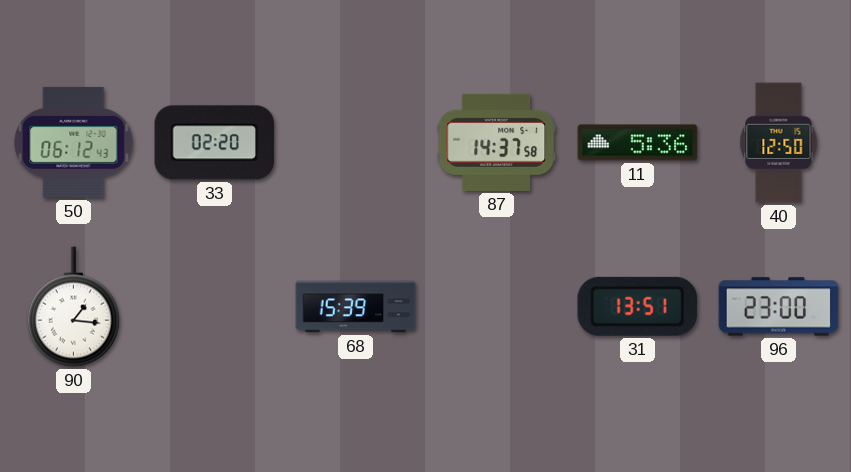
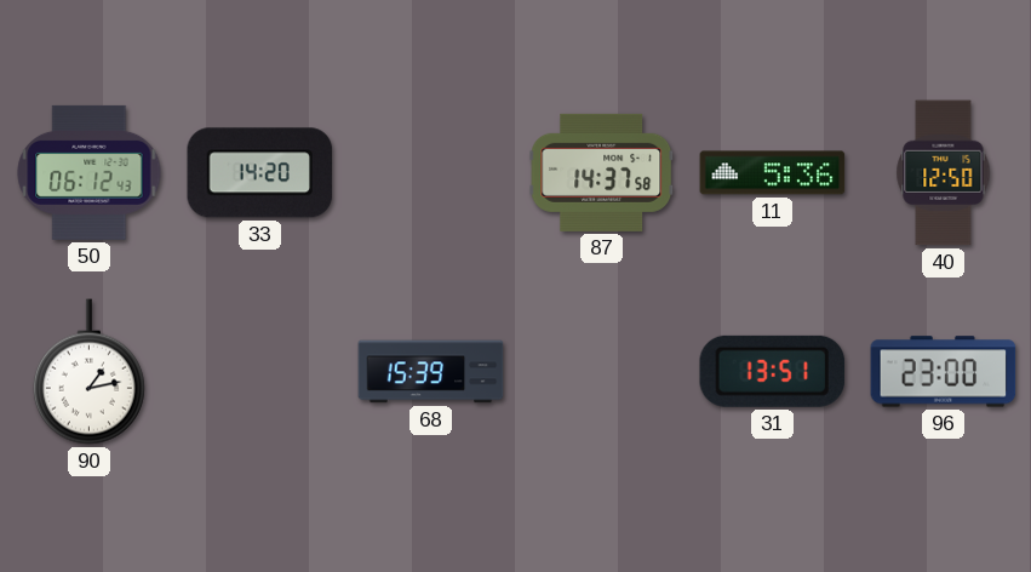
33: 02:20 -> 14:20
90: 1:16 -> 1:13
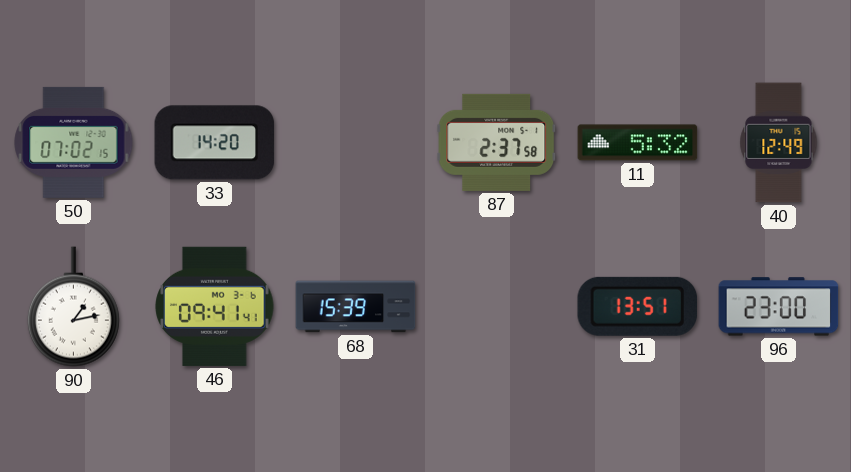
50: 06:12 -> 07:02
87: 14:37 -> 2:37
11: 5:36 -> 5:32
40: 12:50 -> 12:49
46: none -> 09:41
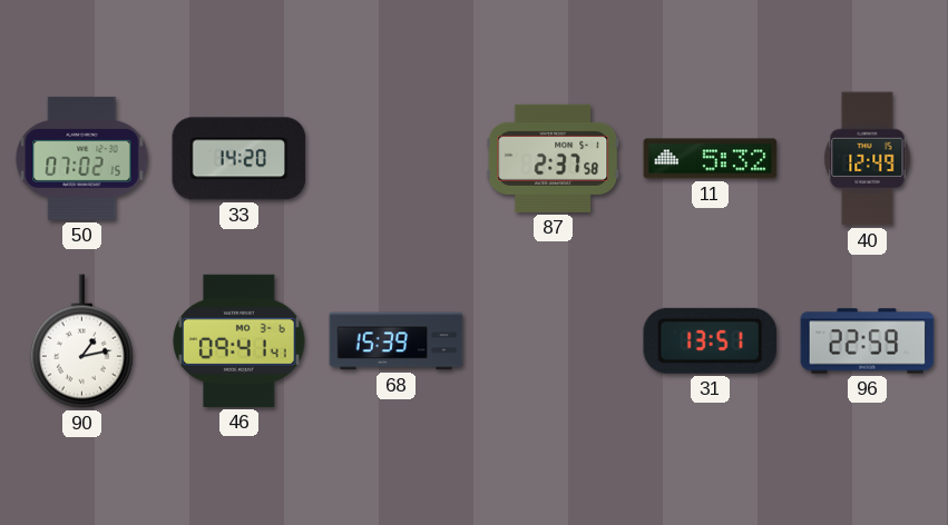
96: 23:00 -> 22:59
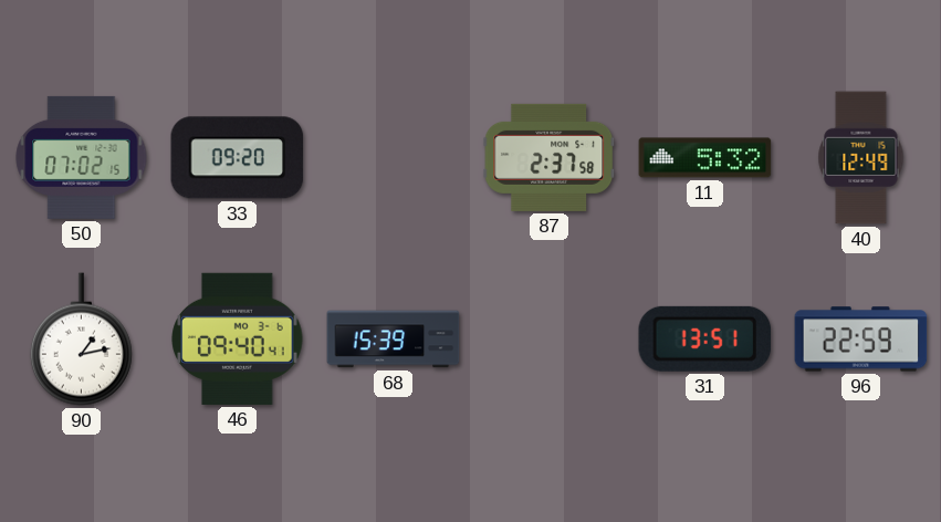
33: 14:20 -> 09:20
46: 09:41 -> 09:40
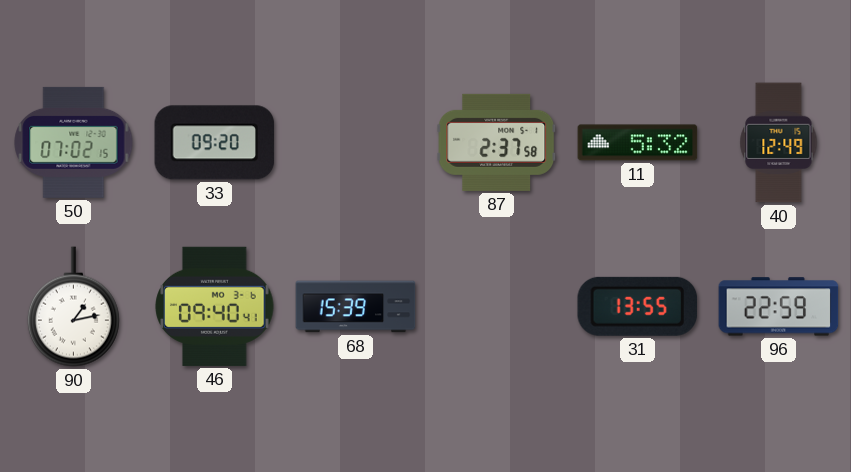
31: 13:51 -> 13:55
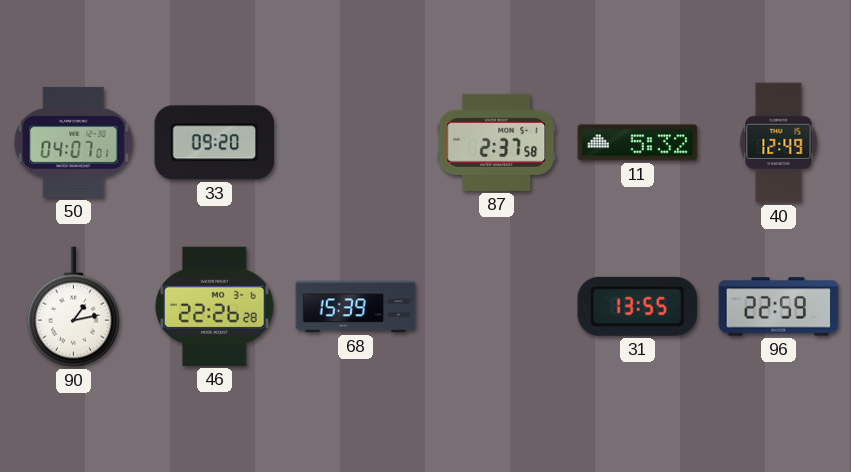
50: 07:02 -> 04:07
46: 09:40 -> 22:26
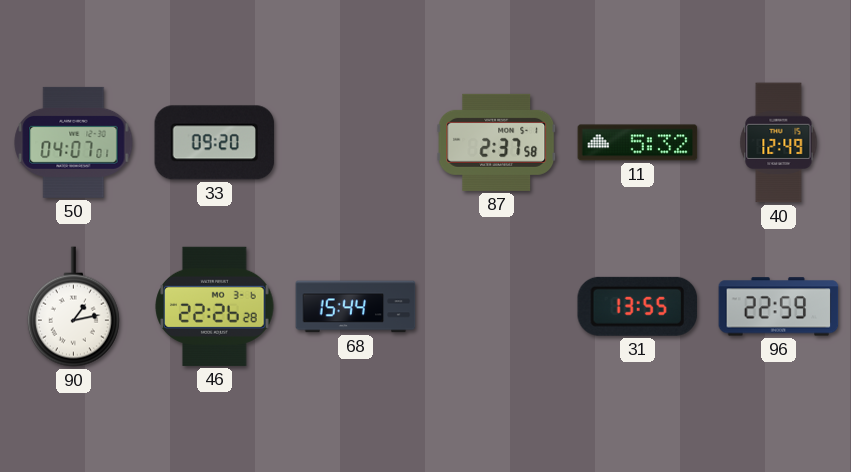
68: 15:39 -> 15:44
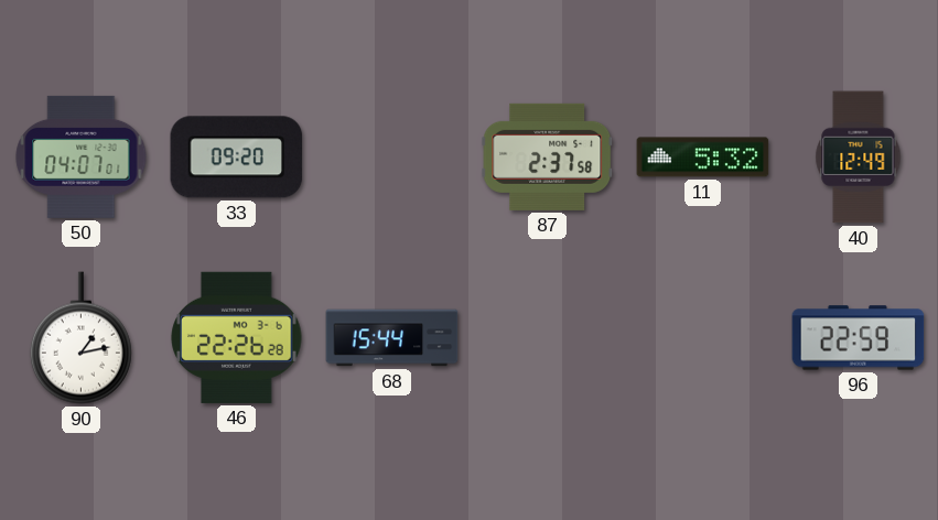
31: 13:55 -> none
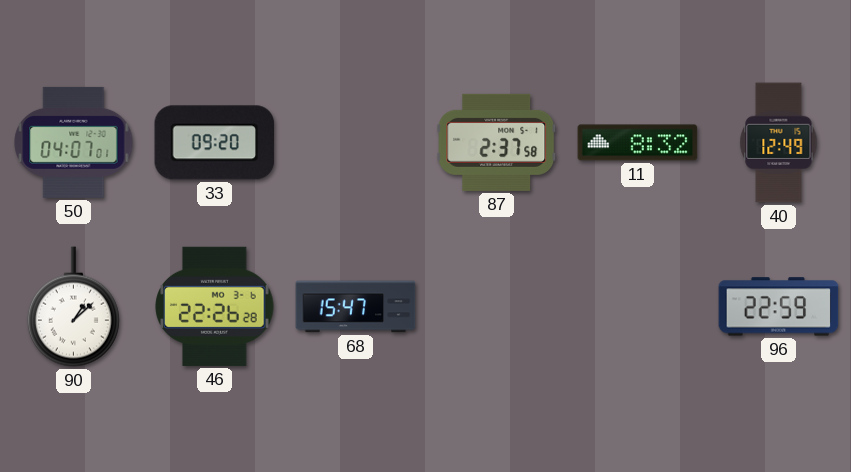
11: 5:32 -> 8:32
90: 1:13 -> 1:08
68: 15:44 -> 15:47
